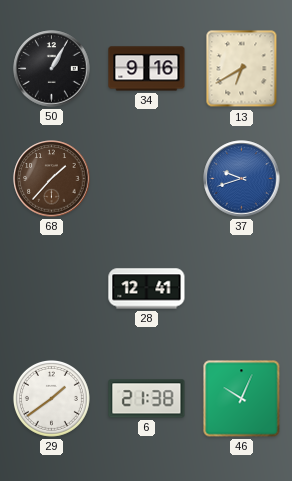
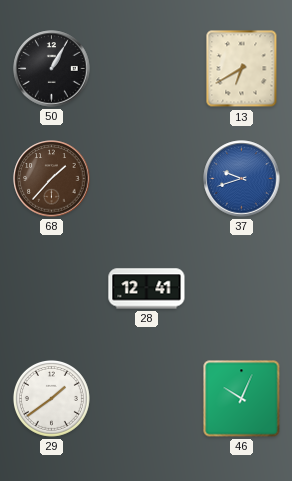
34: 9:16 -> none
6: 21:38 -> none
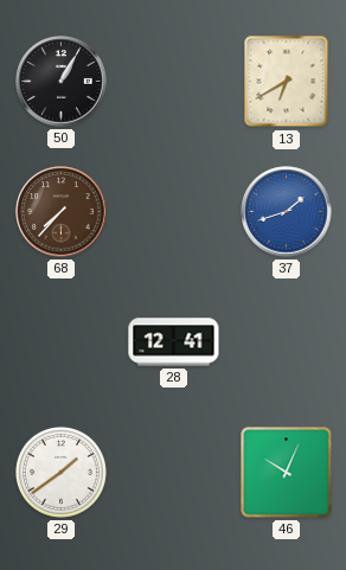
68: 1:37 -> 7:37
37: 9:42 -> 1:42
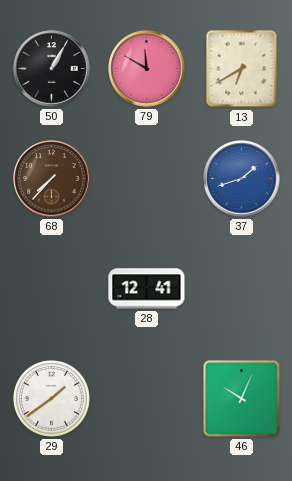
79: none -> 11:50
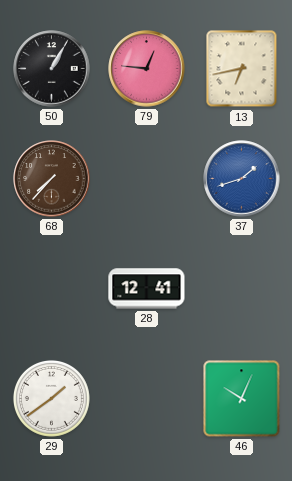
79: 11:50 -> 12:46
13: 6:40 -> 6:43
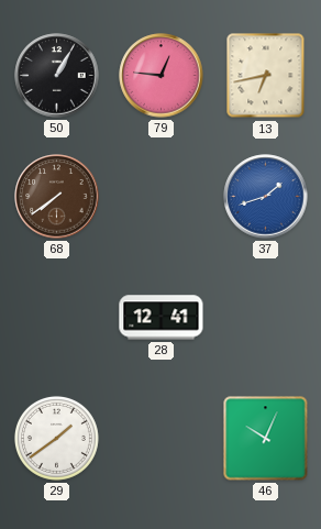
68: 7:37 -> 7:39
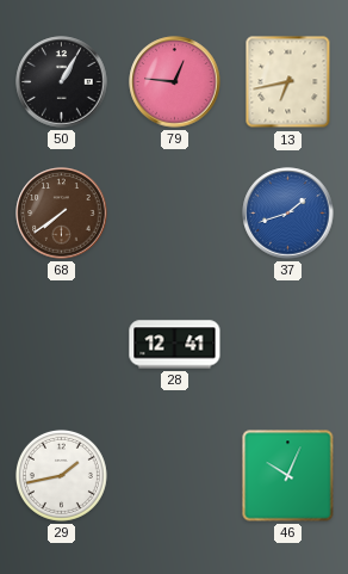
29: 1:39 -> 1:43
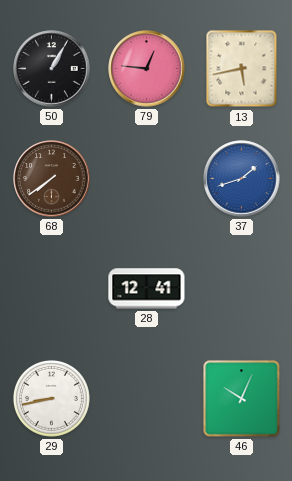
13: 6:43 -> 5:43
29: 1:43 -> 8:43
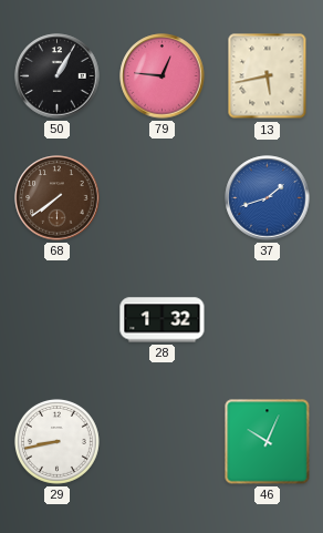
28: 12:41 -> 1:32
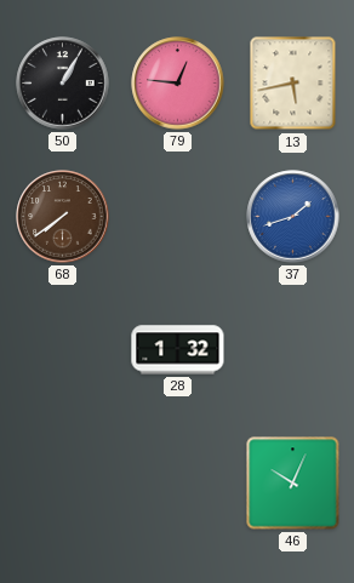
29: 8:43 -> none
